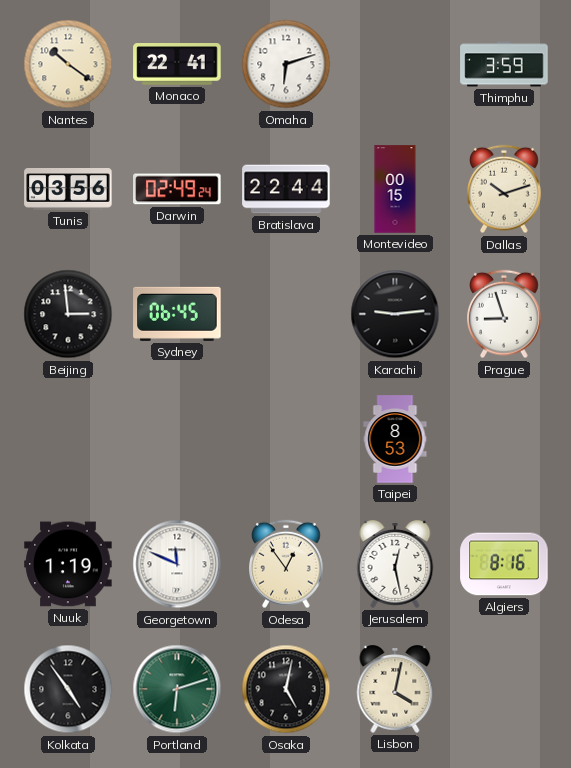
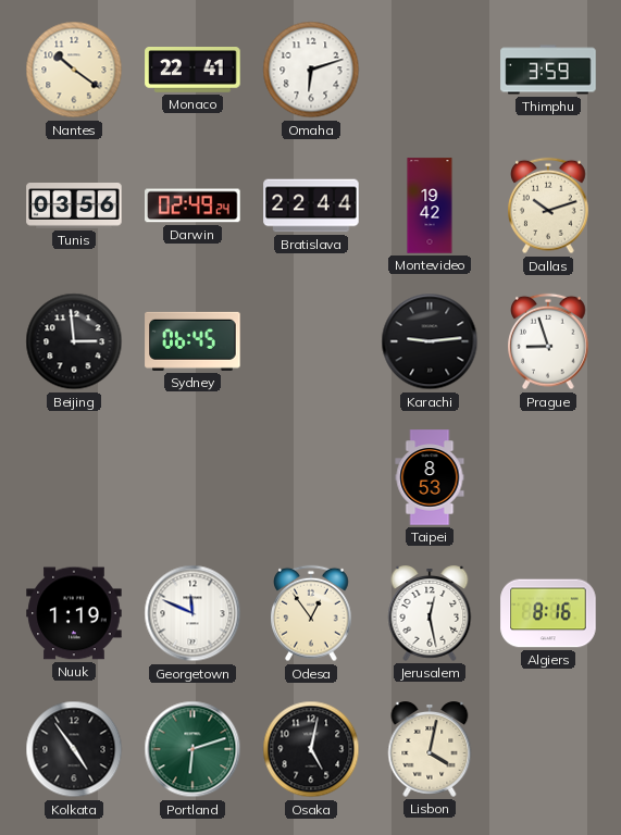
Montevideo: 00:15 -> 19:42
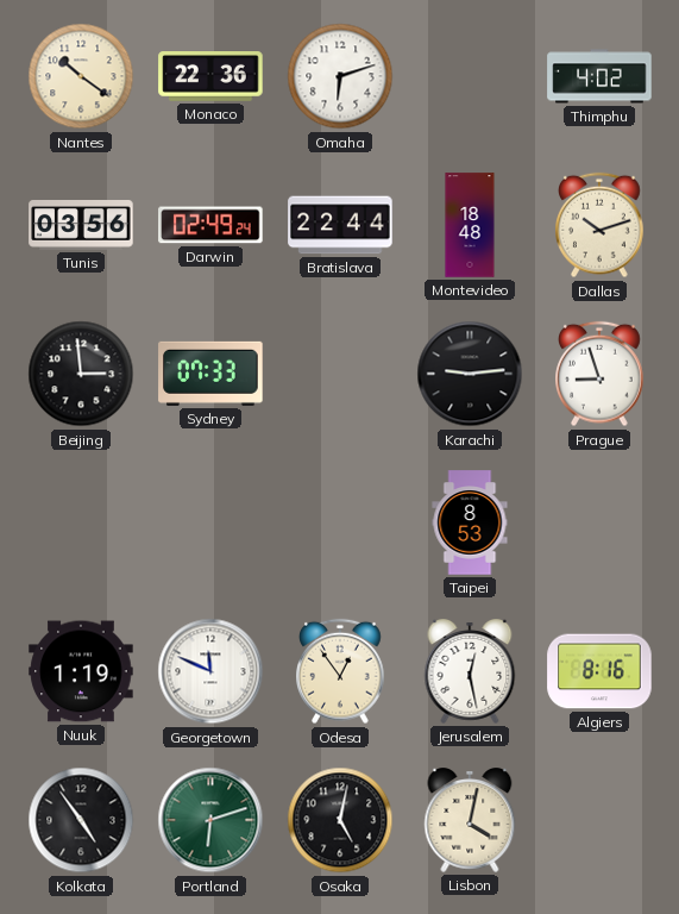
Monaco: 22:41 -> 22:36
Thimphu: 3:59 -> 4:02
Montevideo: 19:42 -> 18:48
Sydney: 06:45 -> 07:33
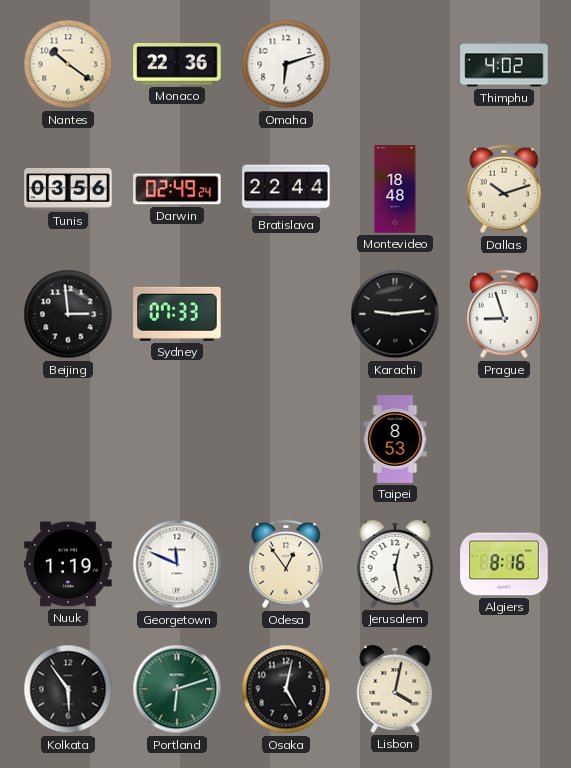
Kolkata: 4:54 -> 5:54
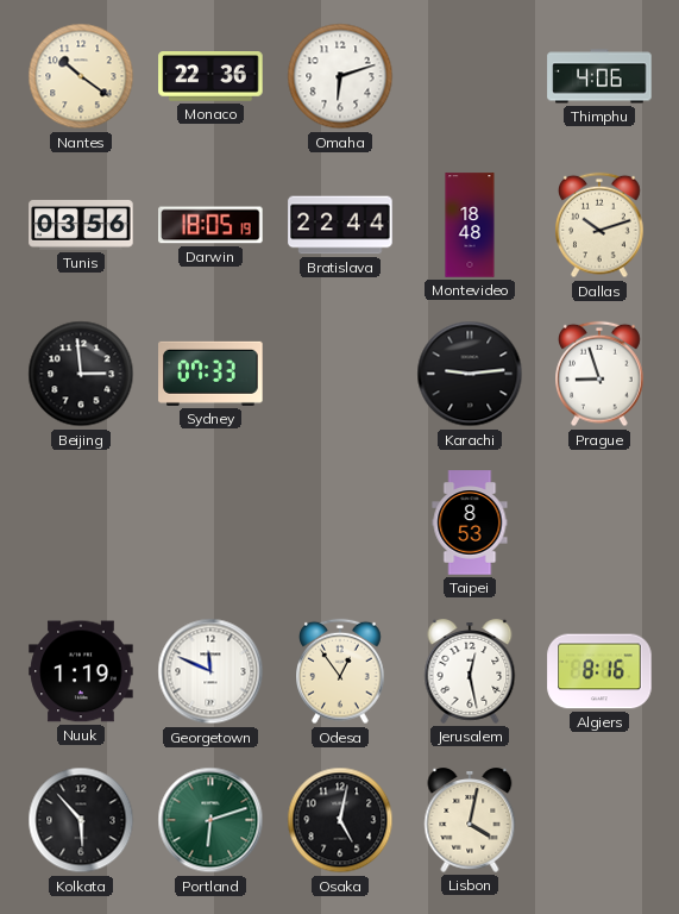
Thimphu: 4:02 -> 4:06
Darwin: 02:49 -> 18:05
Kolkata: 5:54 -> 5:53
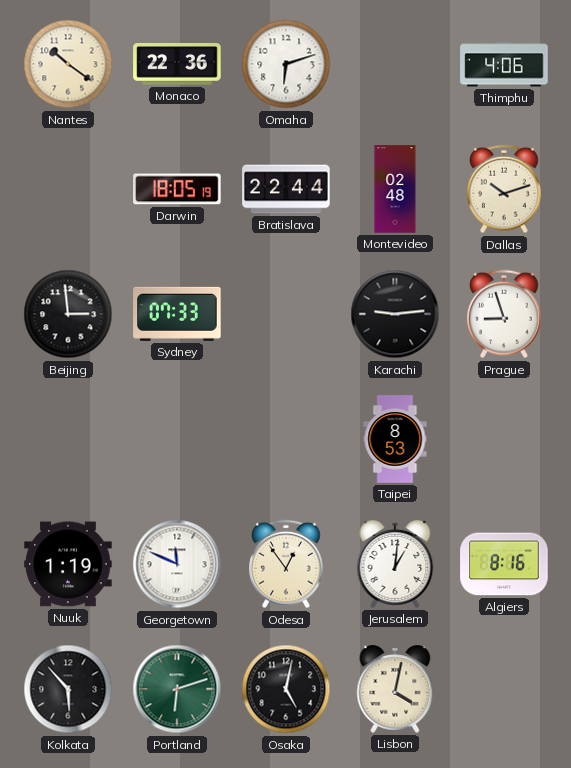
Tunis: 03:56 -> none
Montevideo: 18:48 -> 02:48
Jerusalem: 12:28 -> 1:01
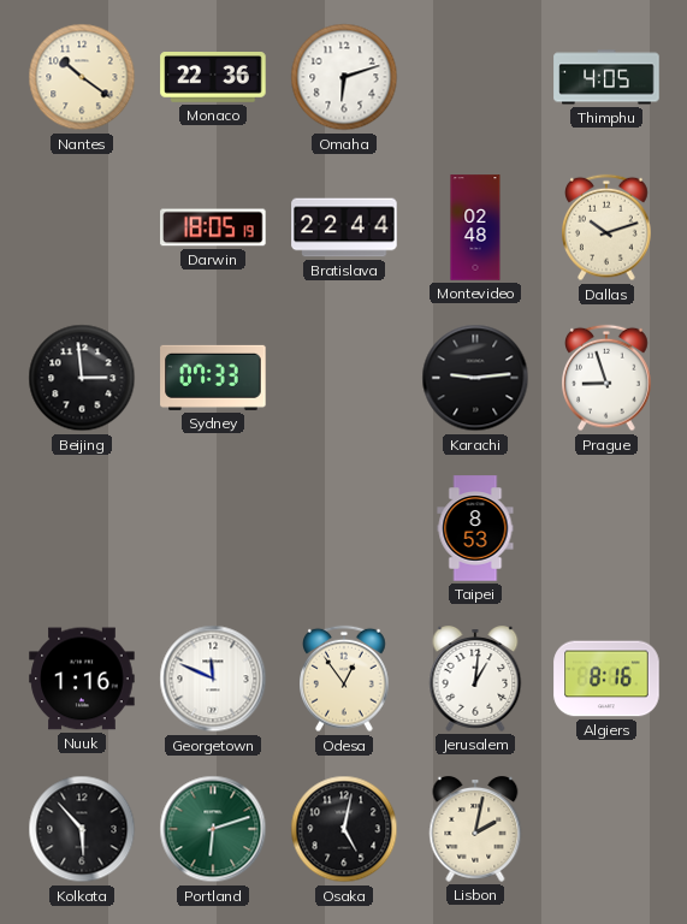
Thimphu: 4:06 -> 4:05
Nuuk: 1:19 -> 1:16
Lisbon: 4:02 -> 2:02
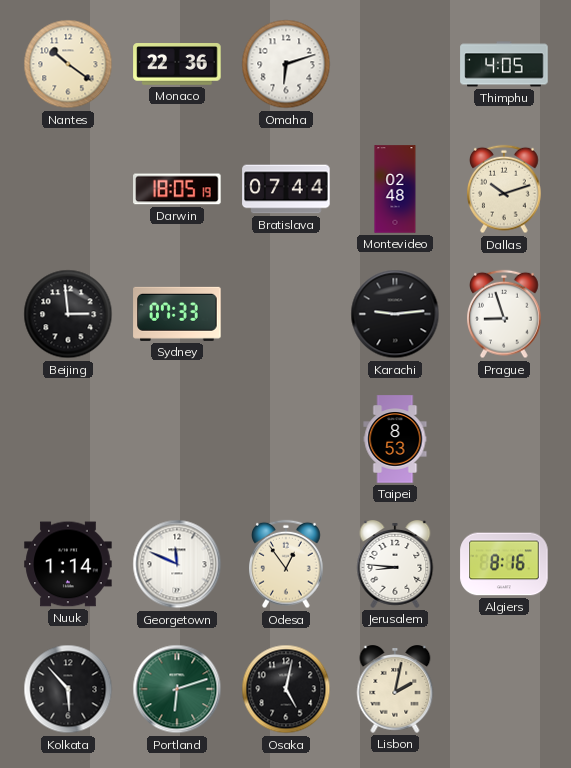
Bratislava: 22:44 -> 07:44
Nuuk: 1:16 -> 1:14
Jerusalem: 1:01 -> 8:46
